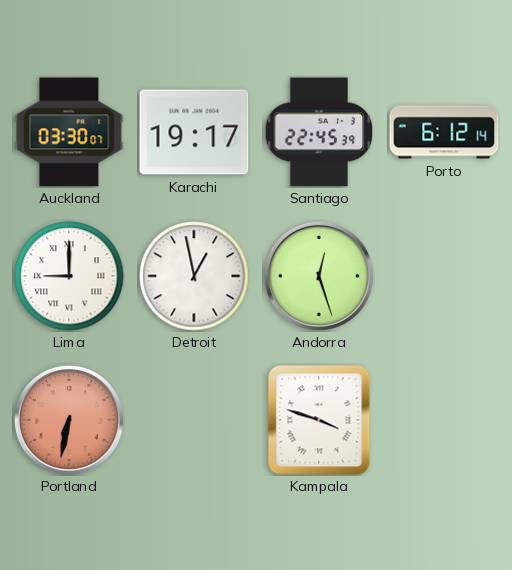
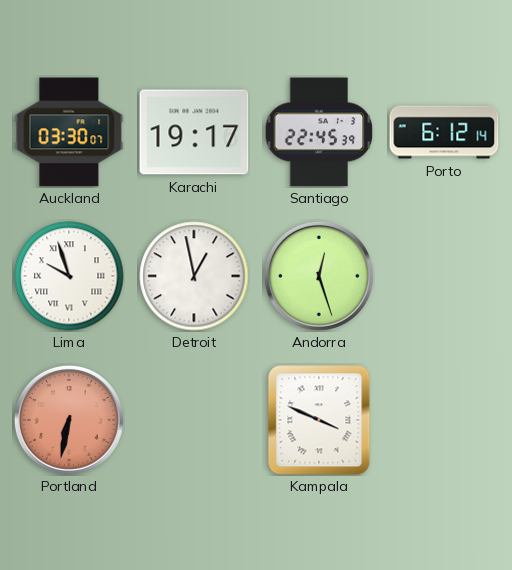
Lima: 9:00 -> 9:57
Kampala: 3:48 -> 3:49
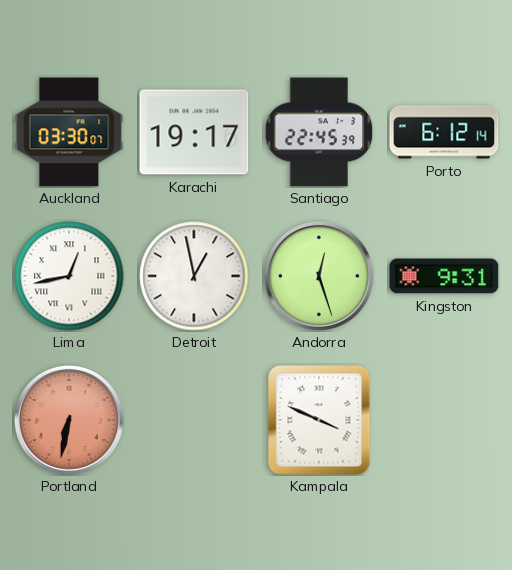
Lima: 9:57 -> 12:43
Kingston: none -> 9:31
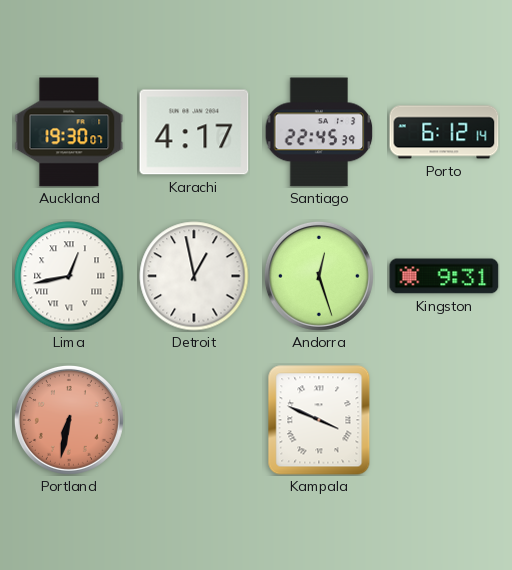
Auckland: 03:30 -> 19:30
Karachi: 19:17 -> 4:17
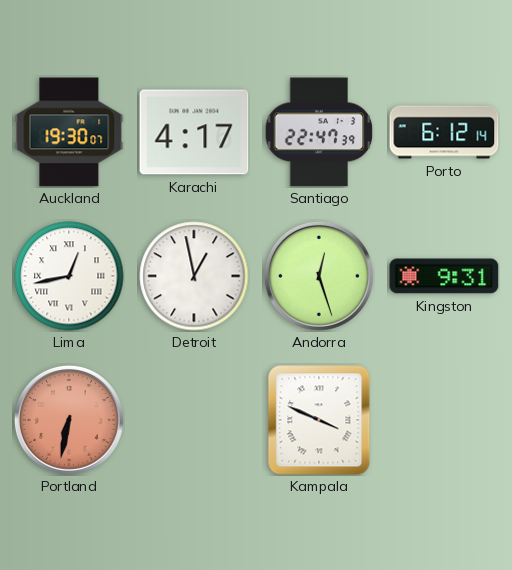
Santiago: 22:45 -> 22:47
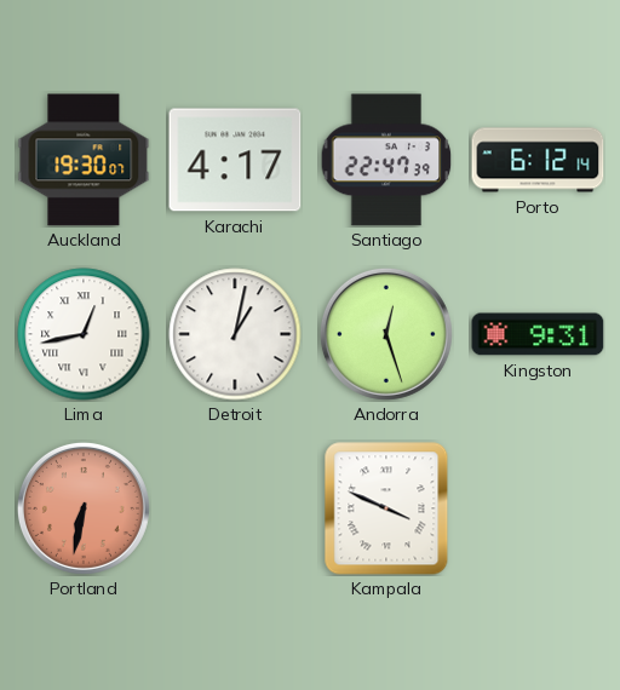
Detroit: 12:58 -> 1:02
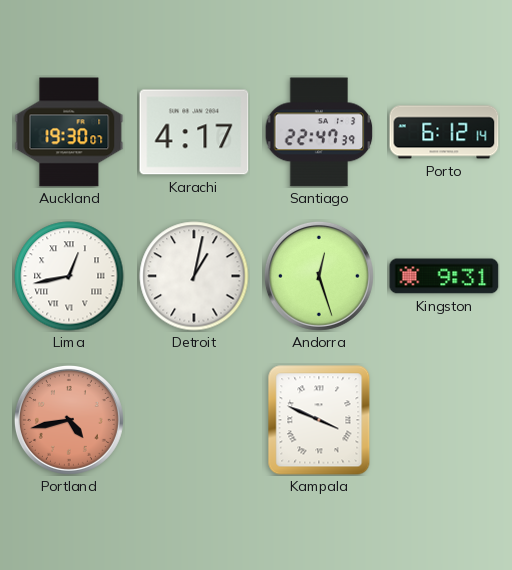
Portland: 6:32 -> 4:43
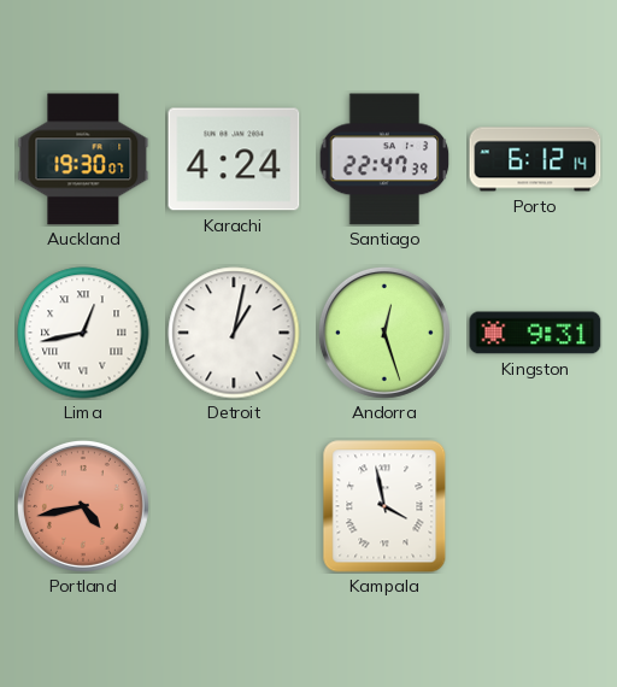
Karachi: 4:17 -> 4:24
Kampala: 3:49 -> 3:58
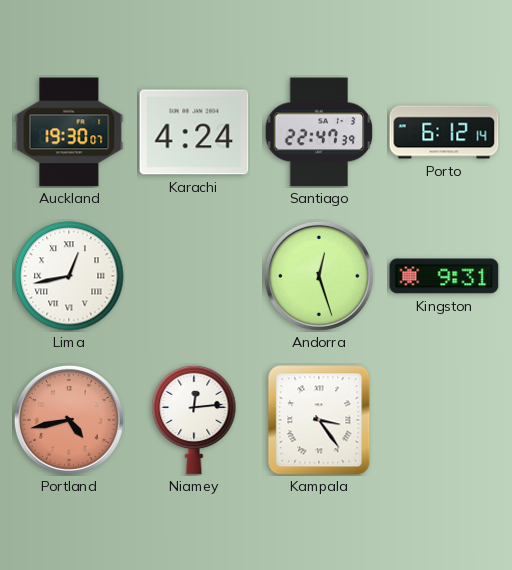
Detroit: 1:02 -> none
Niamey: none -> 12:14
Kampala: 3:58 -> 3:24
